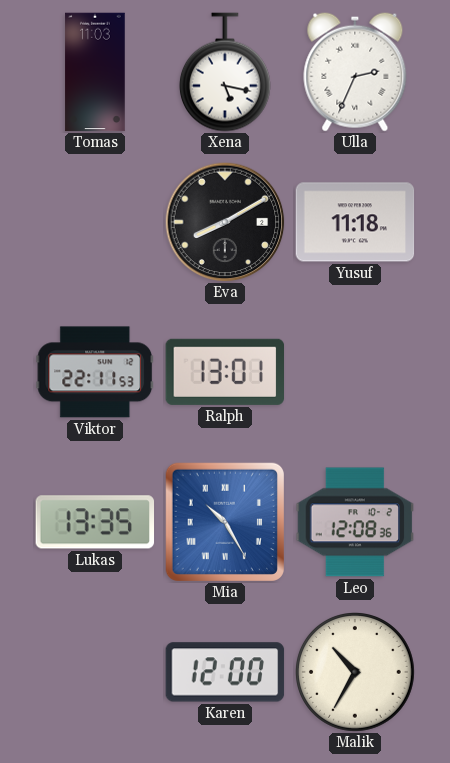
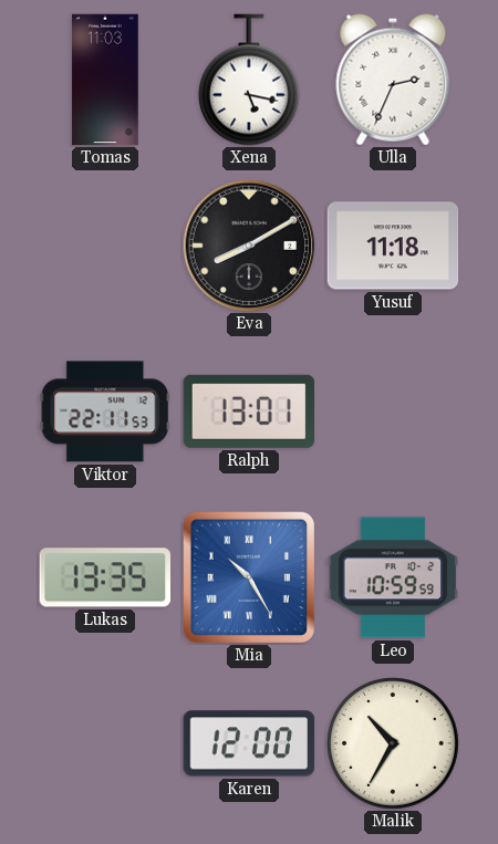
Leo: 12:08 -> 10:59
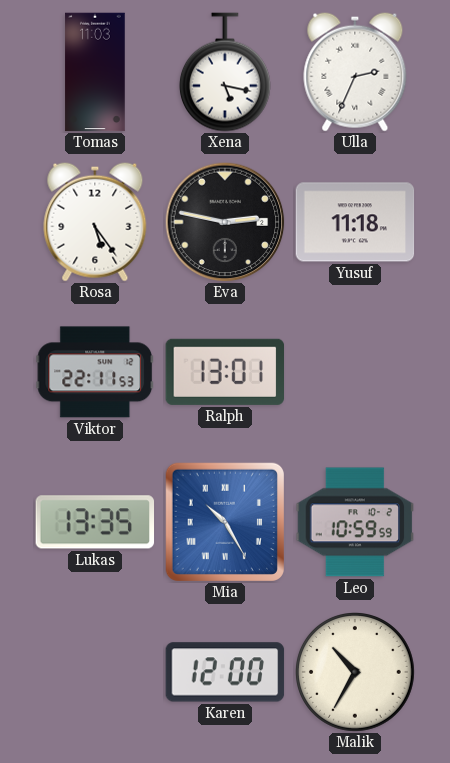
Rosa: none -> 5:24
Eva: 8:10 -> 2:47
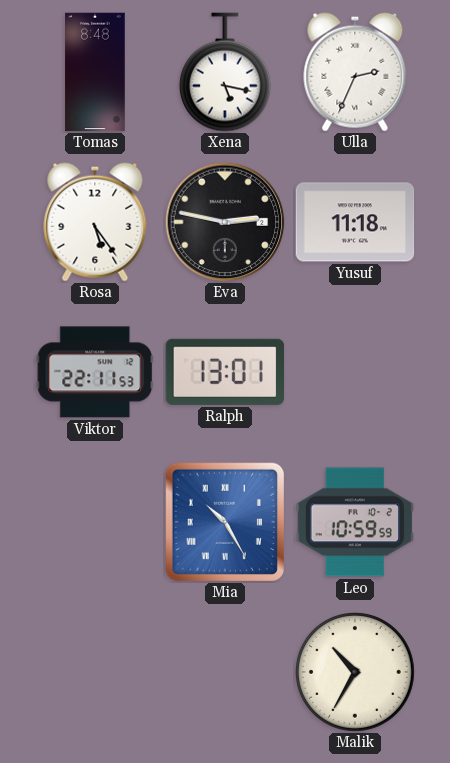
Tomas: 11:03 -> 8:48
Lukas: 13:35 -> none
Karen: 12:00 -> none
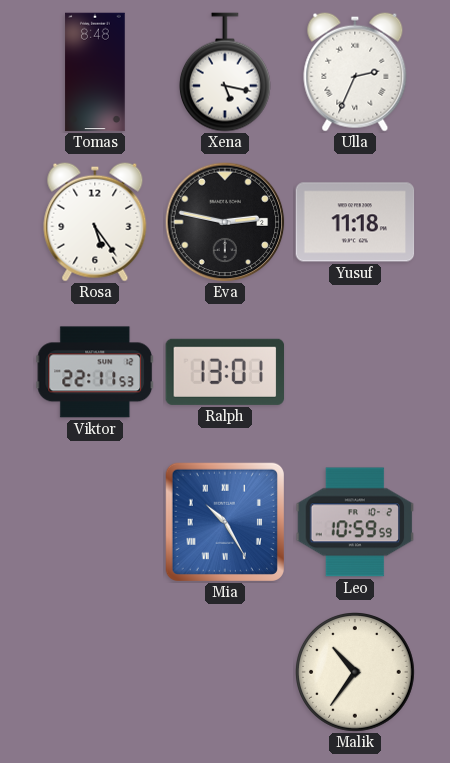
Malik: 10:35 -> 10:36
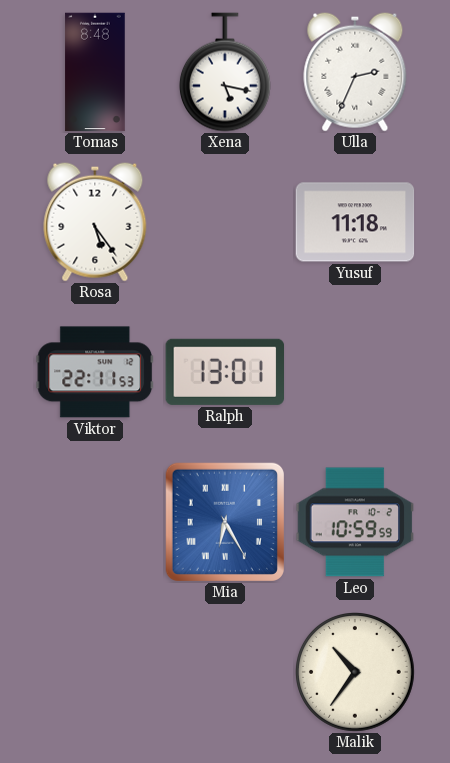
Eva: 2:47 -> none
Mia: 10:25 -> 6:25
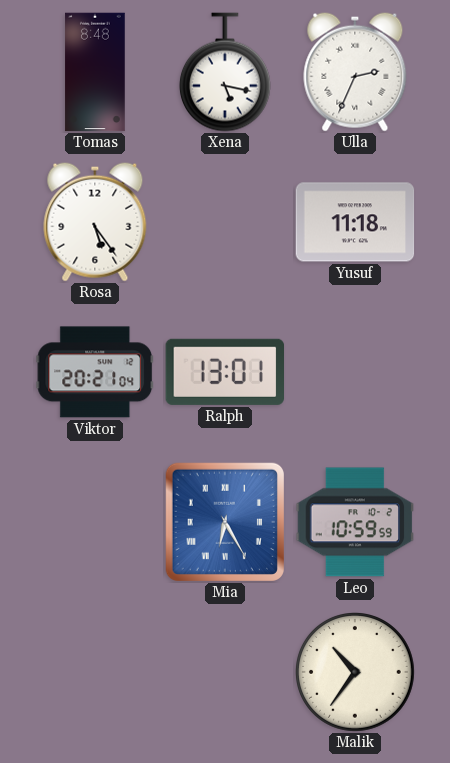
Viktor: 22:11 -> 20:21
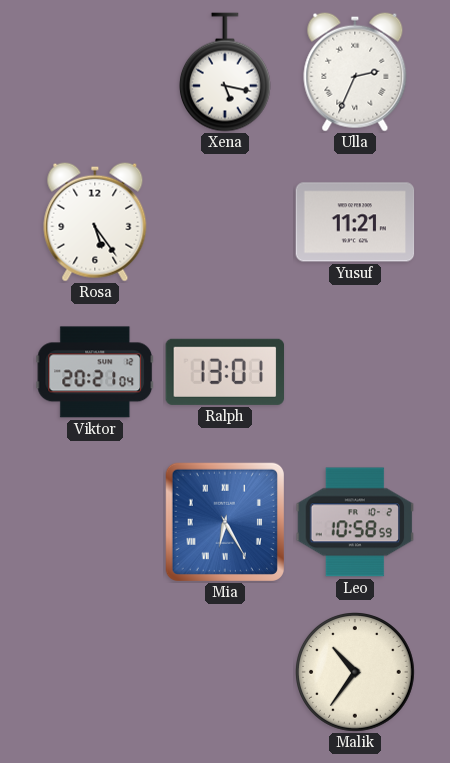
Tomas: 8:48 -> none
Yusuf: 11:18 -> 11:21
Leo: 10:59 -> 10:58
